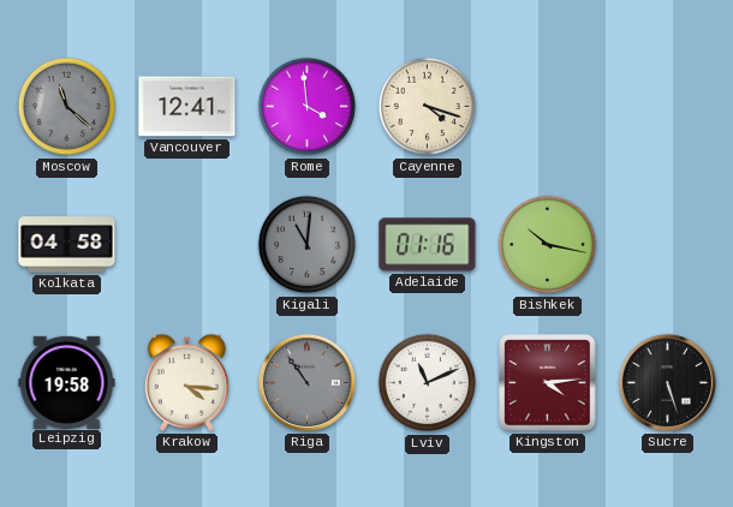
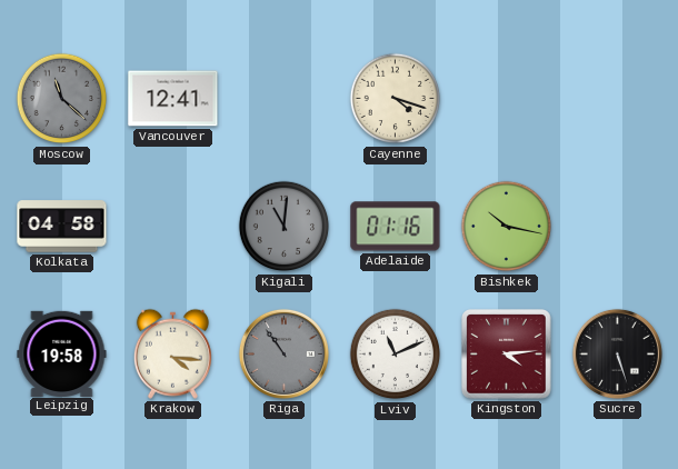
Rome: 3:59 -> none
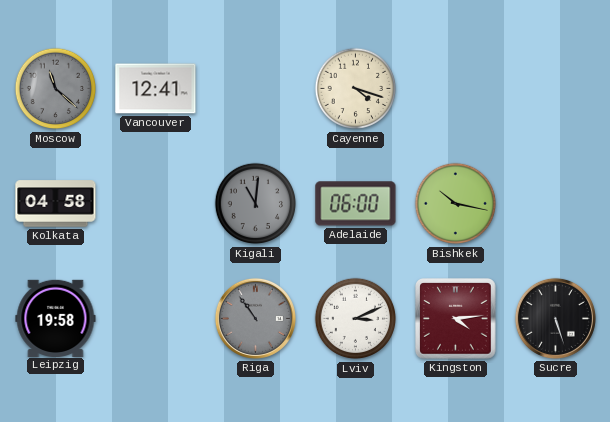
Adelaide: 01:16 -> 06:00
Krakow: 4:16 -> none
Lviv: 11:11 -> 3:11
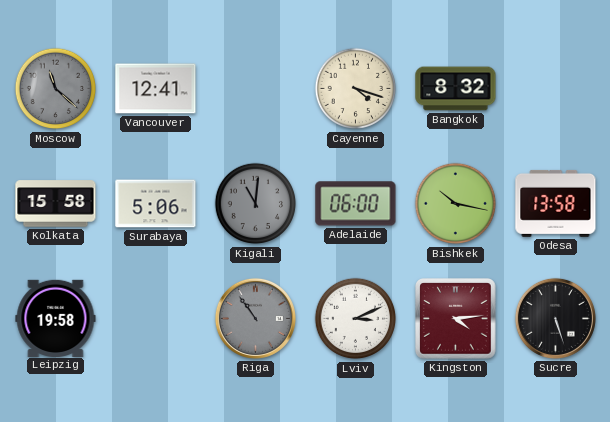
Bangkok: none -> 8:32
Kolkata: 04:58 -> 15:58
Surabaya: none -> 5:06
Odesa: none -> 13:58
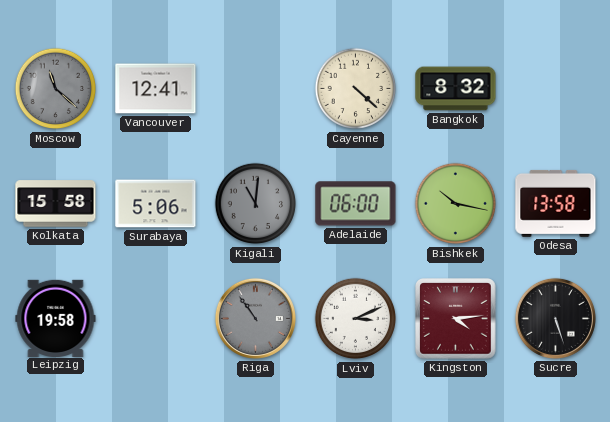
Cayenne: 4:18 -> 4:22
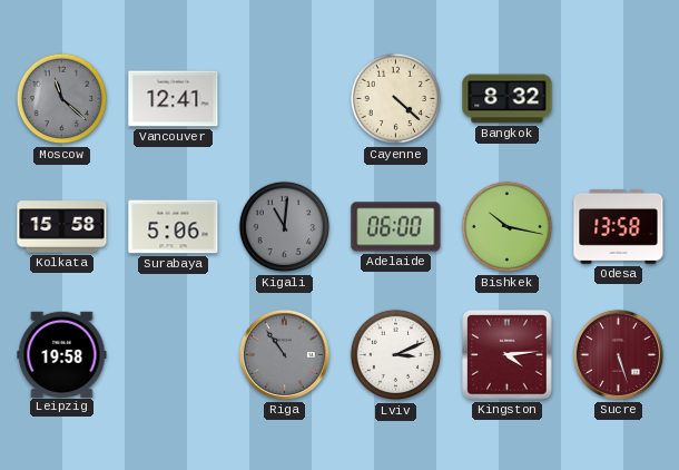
Sucre dial: black -> burgundy
